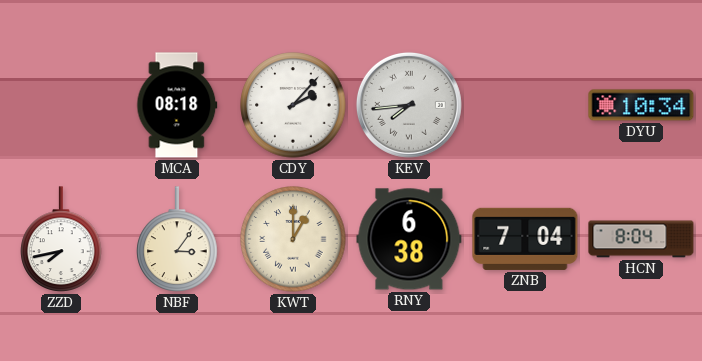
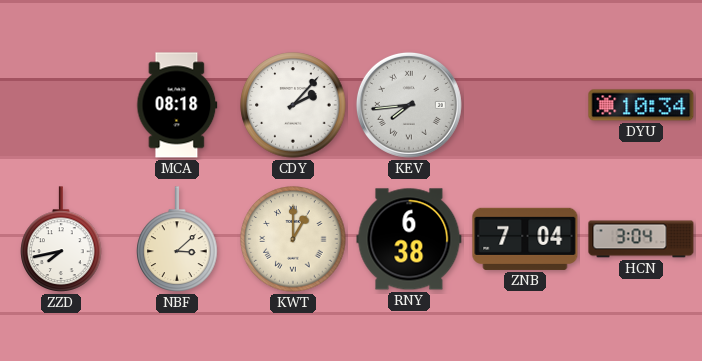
NBF: 3:06 -> 3:08
HCN: 8:04 -> 3:04
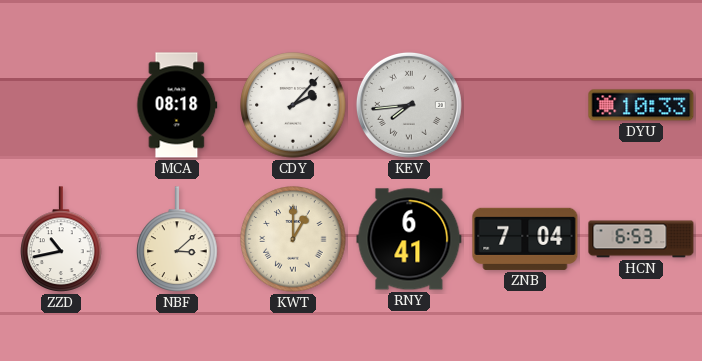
DYU: 10:34 -> 10:33
ZZD: 7:43 -> 10:43
RNY: 6:38 -> 6:41
HCN: 3:04 -> 6:53
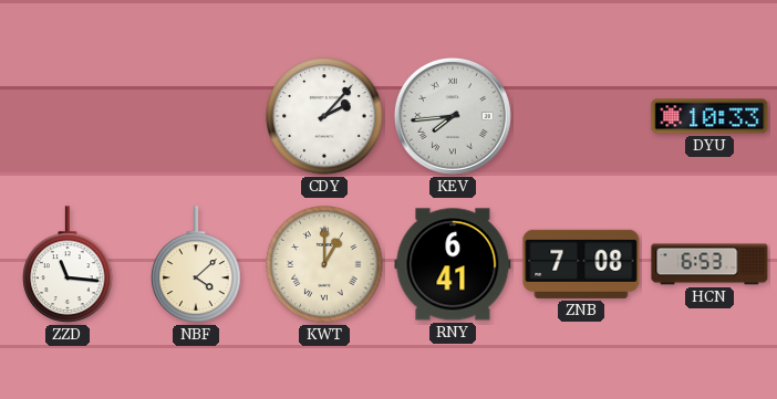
MCA: 08:18 -> none
ZZD: 10:43 -> 11:16
NBF: 3:08 -> 4:08
ZNB: 7:04 -> 7:08
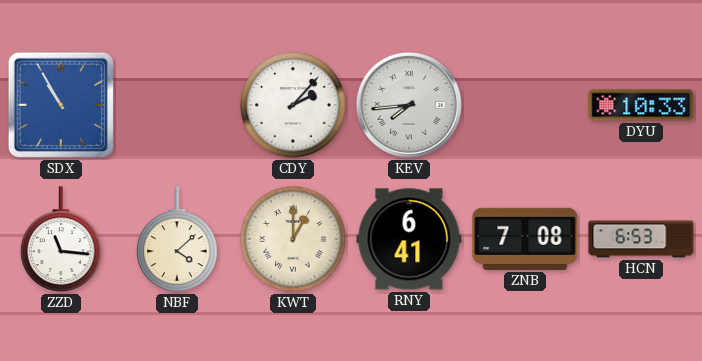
SDX: none -> 10:55
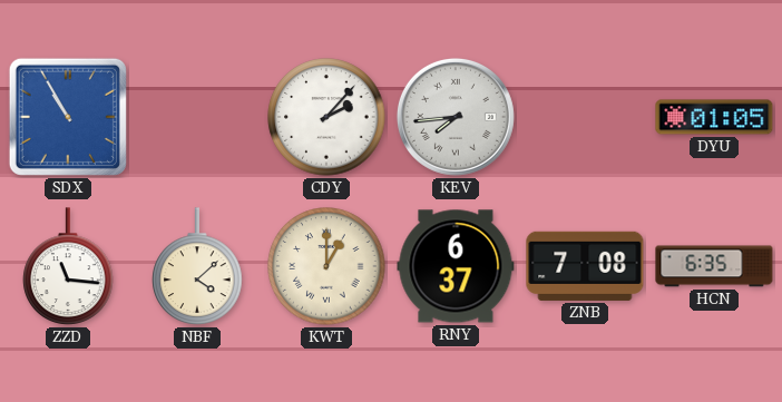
DYU: 10:33 -> 01:05
RNY: 6:41 -> 6:37
HCN: 6:53 -> 6:35
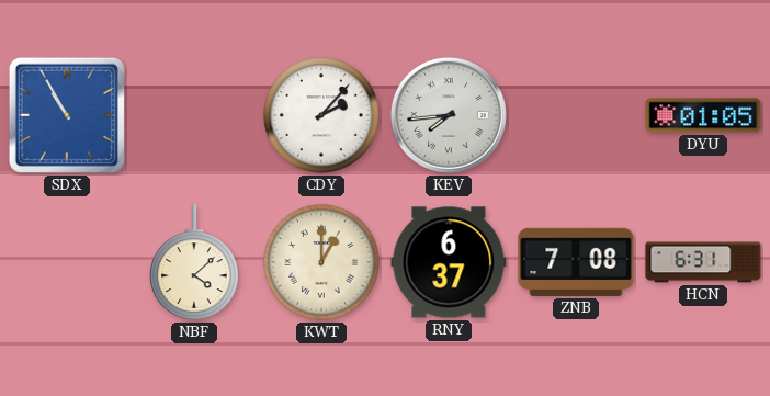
ZZD: 11:16 -> none
HCN: 6:35 -> 6:31
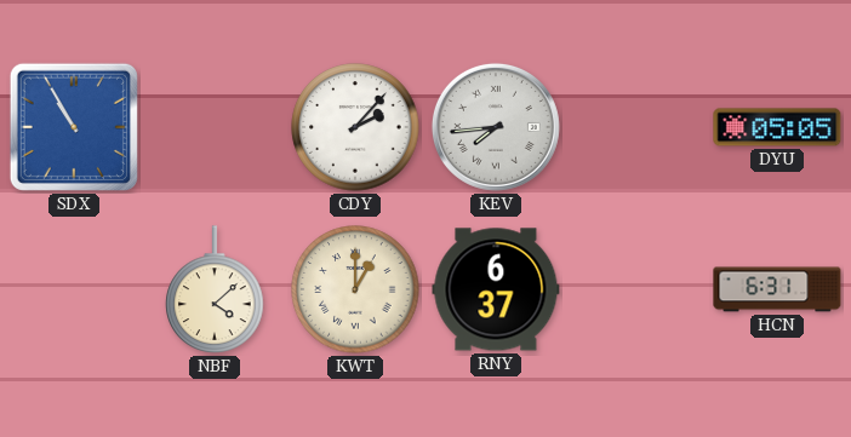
DYU: 01:05 -> 05:05
ZNB: 7:08 -> none
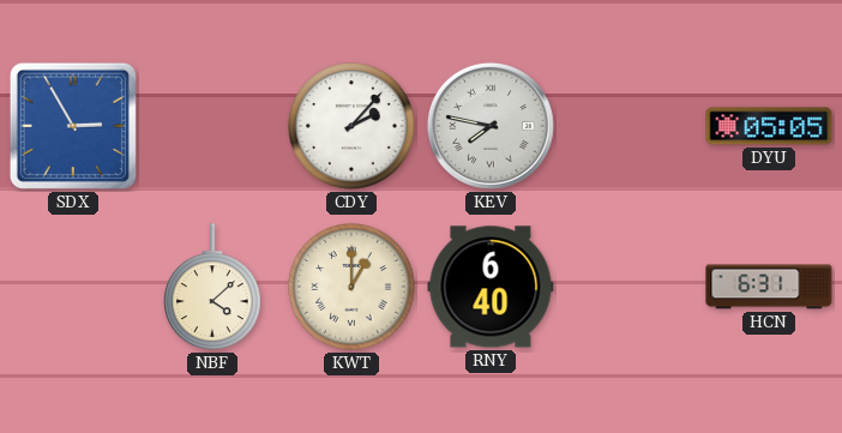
SDX: 10:55 -> 2:55
KEV: 7:44 -> 7:47
RNY: 6:37 -> 6:40
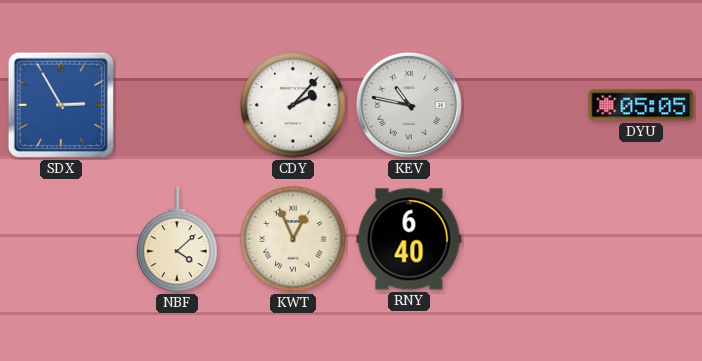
KEV: 7:47 -> 10:47
KWT: 1:00 -> 12:56
HCN: 6:31 -> none
